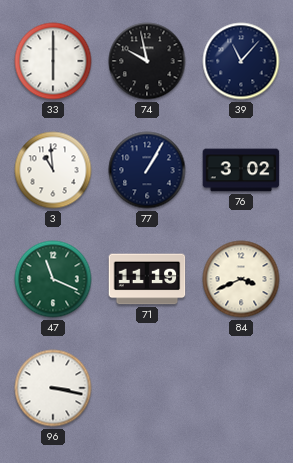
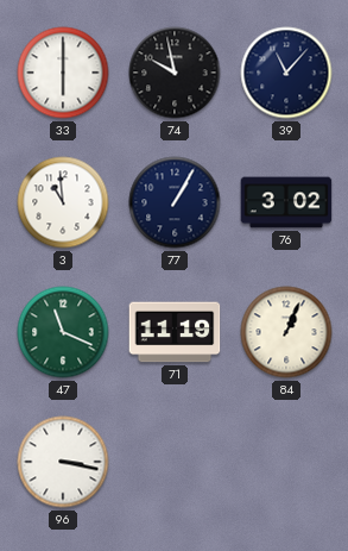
84: 3:41 -> 1:04
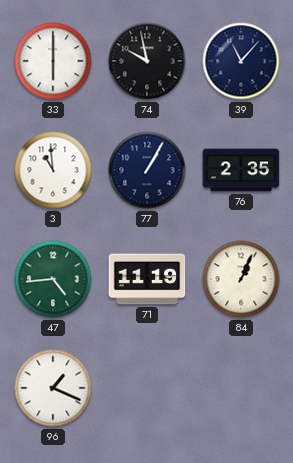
76: 3:02 -> 2:35
47: 11:19 -> 4:44
96: 3:17 -> 1:19
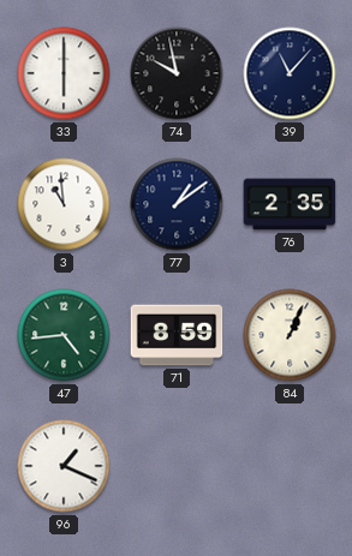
77: 1:05 -> 1:09
71: 11:19 -> 8:59
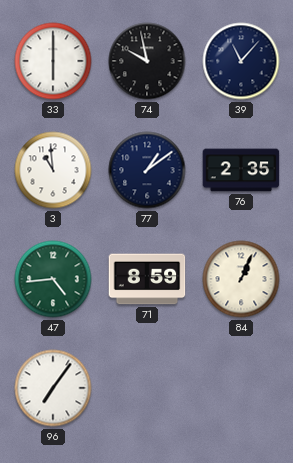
96: 1:19 -> 7:06
